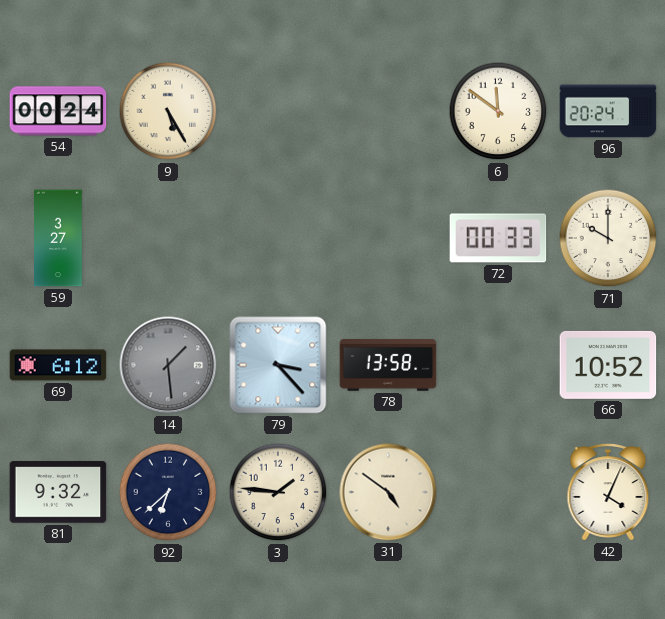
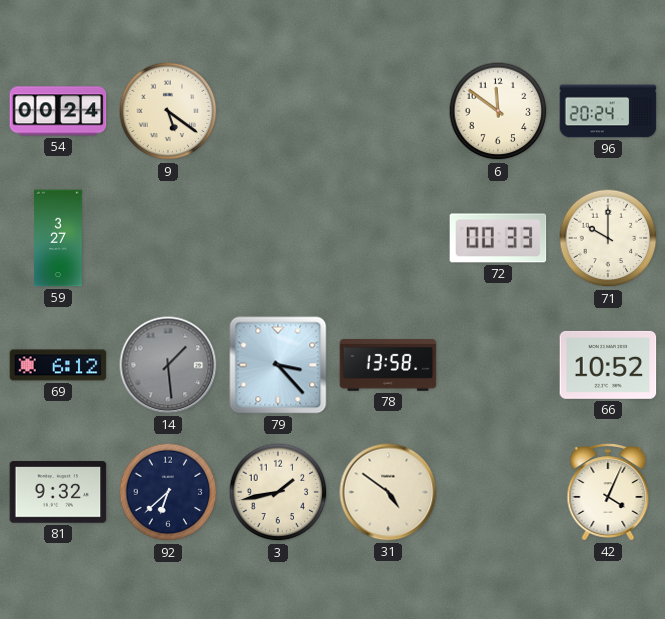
9: 5:25 -> 5:21
3: 1:46 -> 1:43
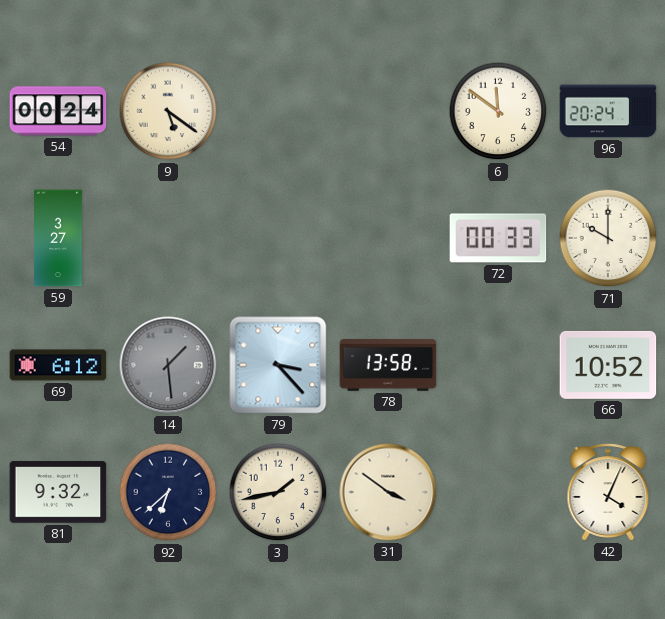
31: 4:51 -> 3:51
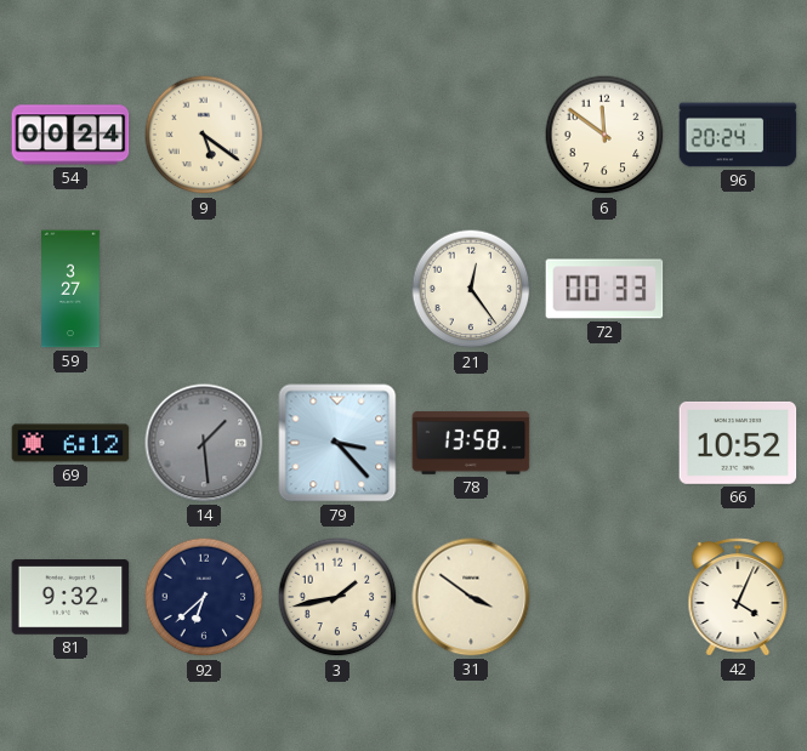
21: none -> 12:24
71: 10:00 -> none
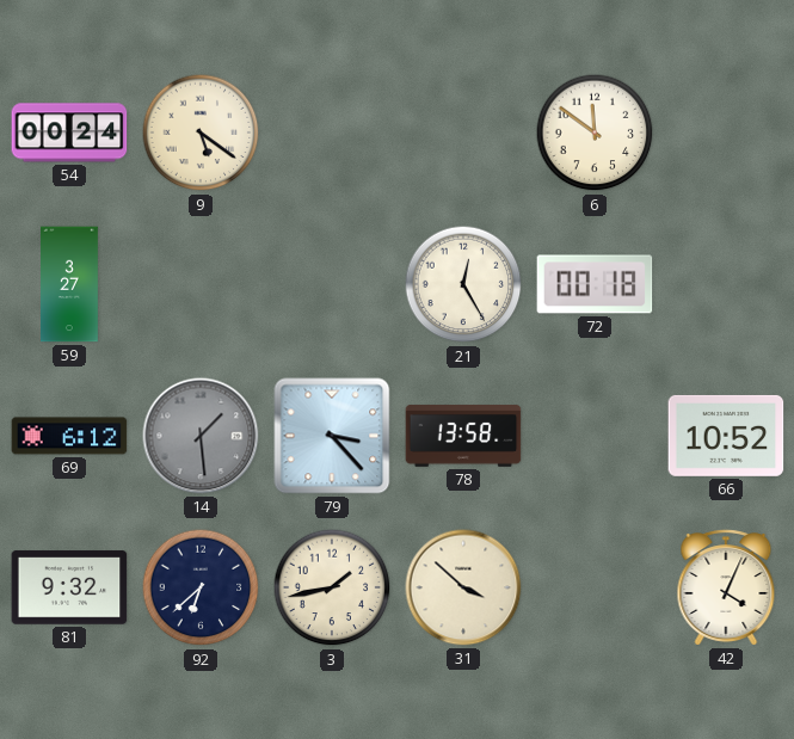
96: 20:24 -> none
21: 12:24 -> 12:25
72: 00:33 -> 00:18
31: 3:51 -> 3:52
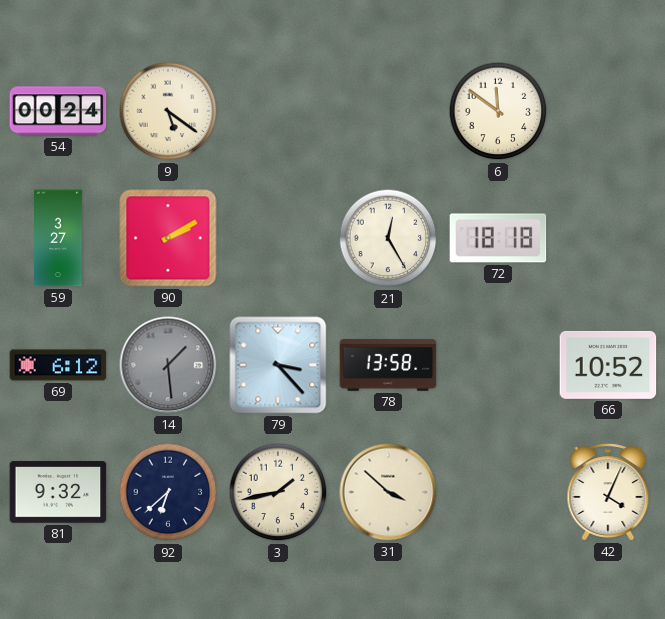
90: none -> 2:10
72: 00:18 -> 18:18
